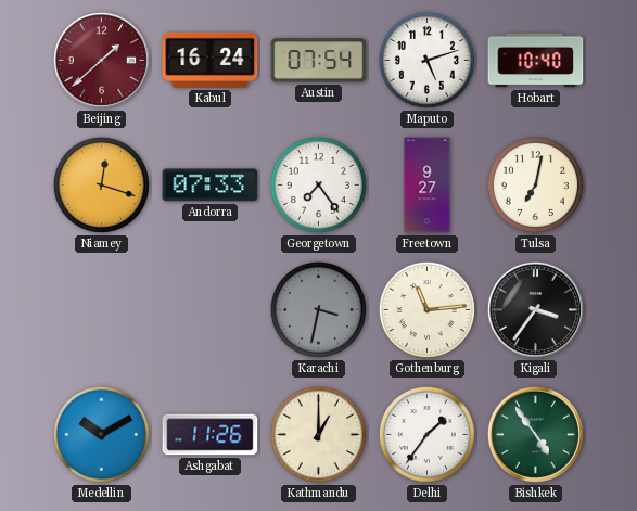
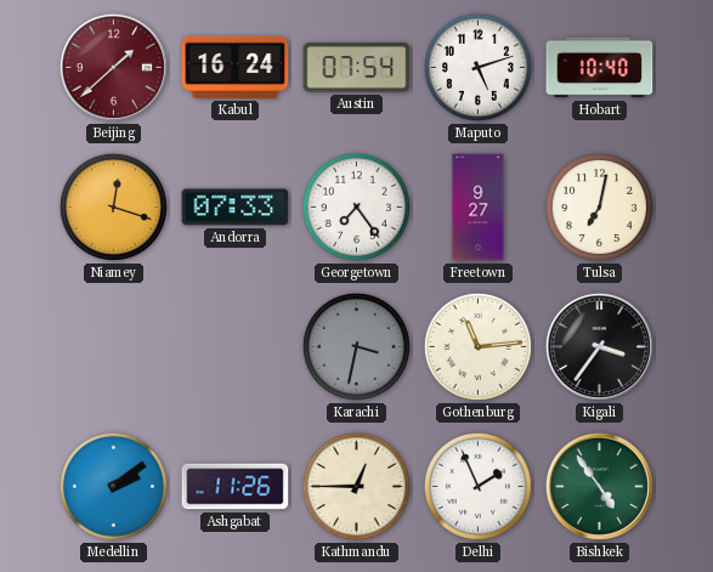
Medellin: 10:10 -> 2:09
Kathmandu: 1:00 -> 12:45
Delhi: 1:36 -> 1:56
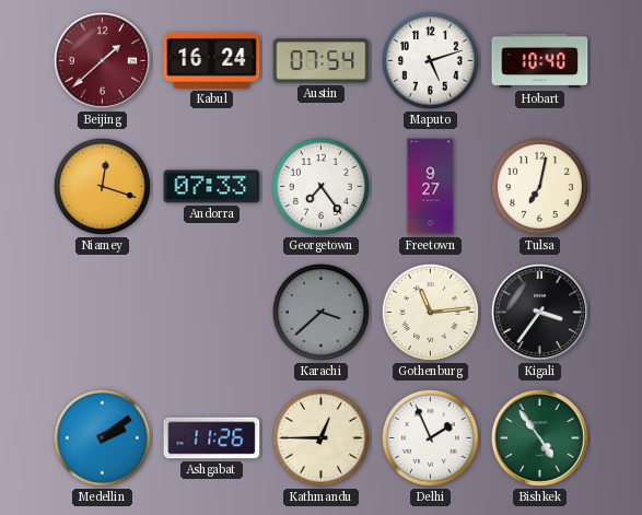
Karachi: 3:32 -> 3:38
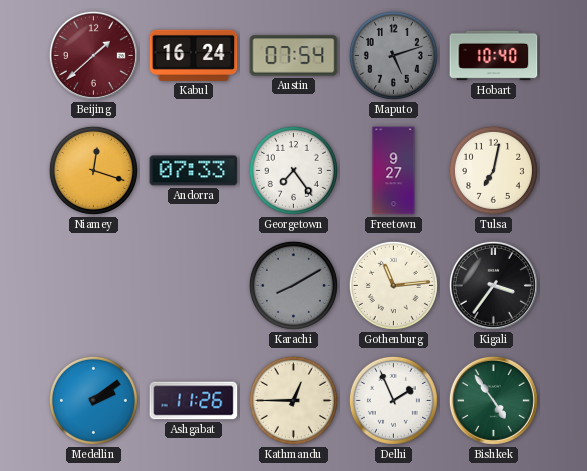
Maputo dial: white -> grey
Karachi: 3:38 -> 8:10
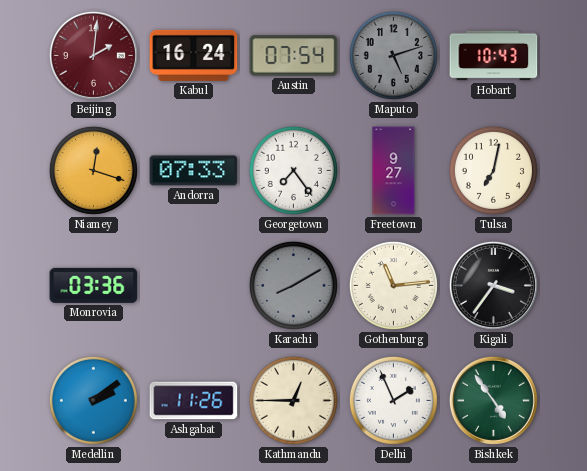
Beijing: 1:38 -> 2:01
Hobart: 10:40 -> 10:43
Monrovia: none -> 03:36
